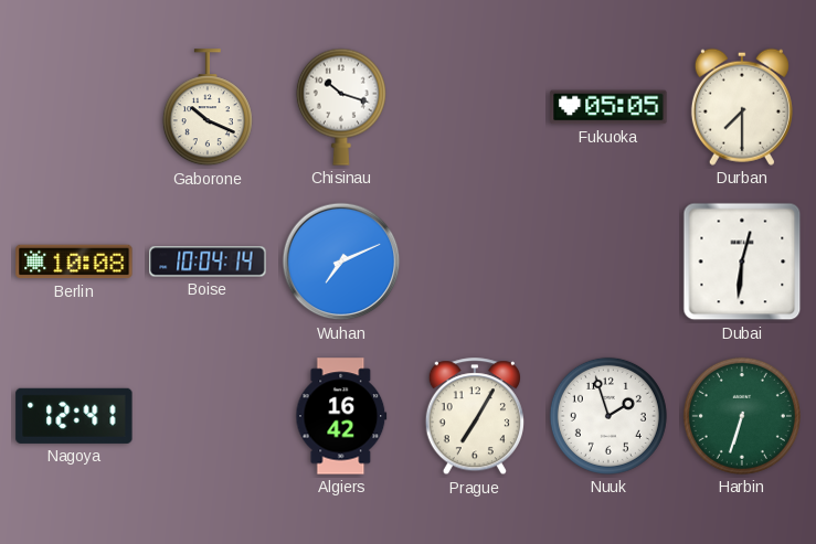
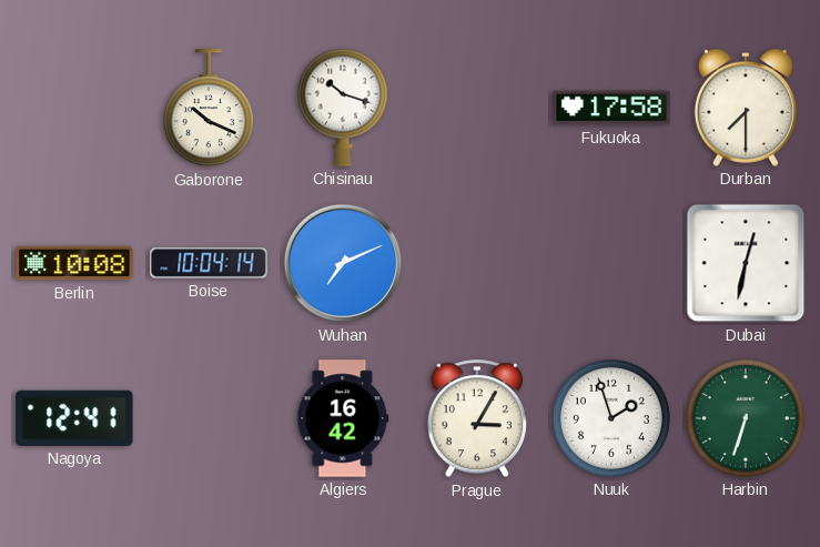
Fukuoka: 05:05 -> 17:58
Dubai: 12:31 -> 12:32
Prague: 7:05 -> 3:05
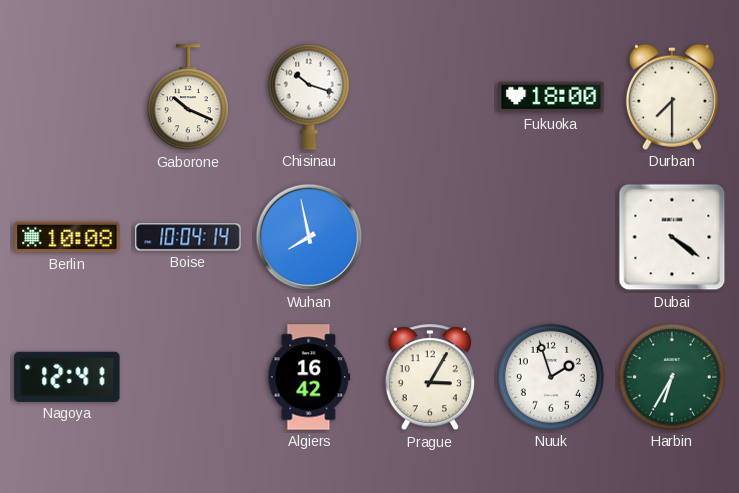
Fukuoka: 17:58 -> 18:00
Wuhan: 7:11 -> 7:58
Dubai: 12:32 -> 4:21
Harbin: 6:33 -> 6:35
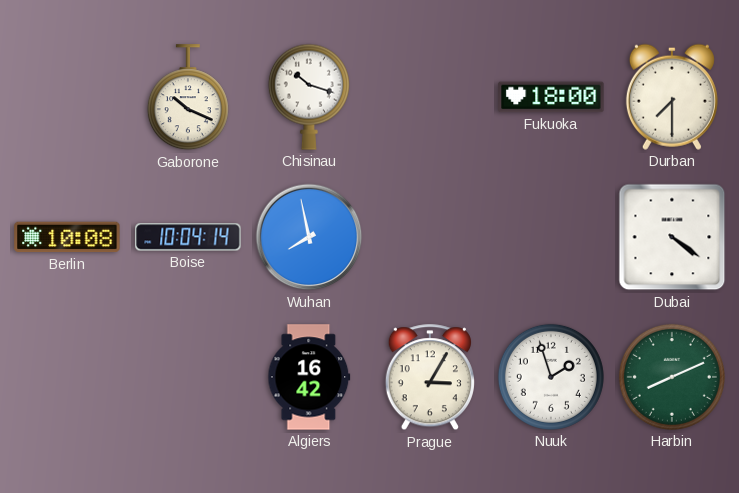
Nagoya: 12:41 -> none
Harbin: 6:35 -> 8:11
